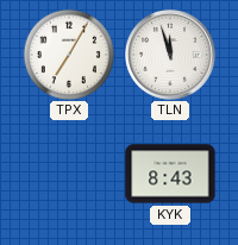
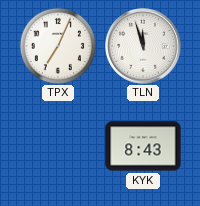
TPX: 7:05 -> 7:04
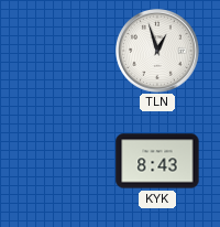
TPX: 7:04 -> none
TLN: 11:57 -> 12:57
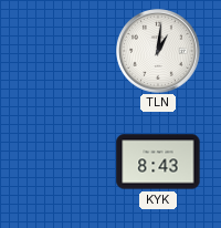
TLN: 12:57 -> 1:01
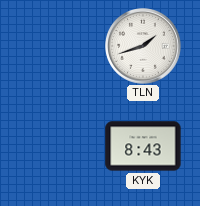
TLN: 1:01 -> 1:42
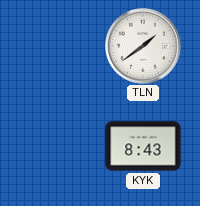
TLN: 1:42 -> 1:39
